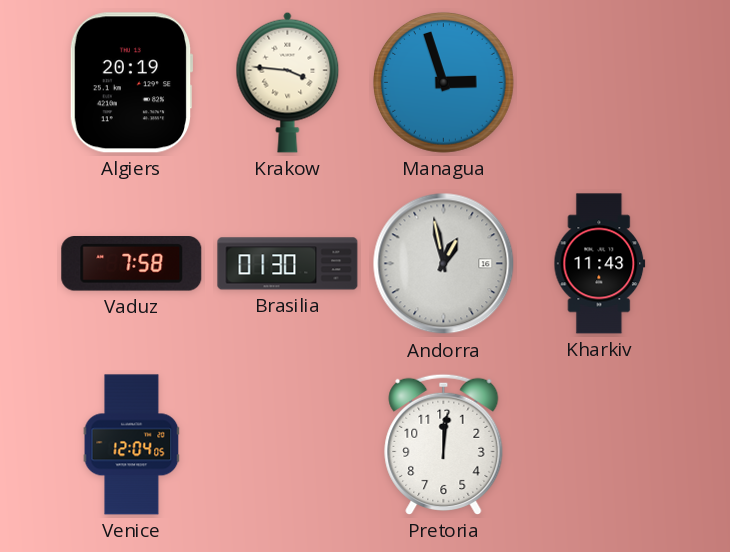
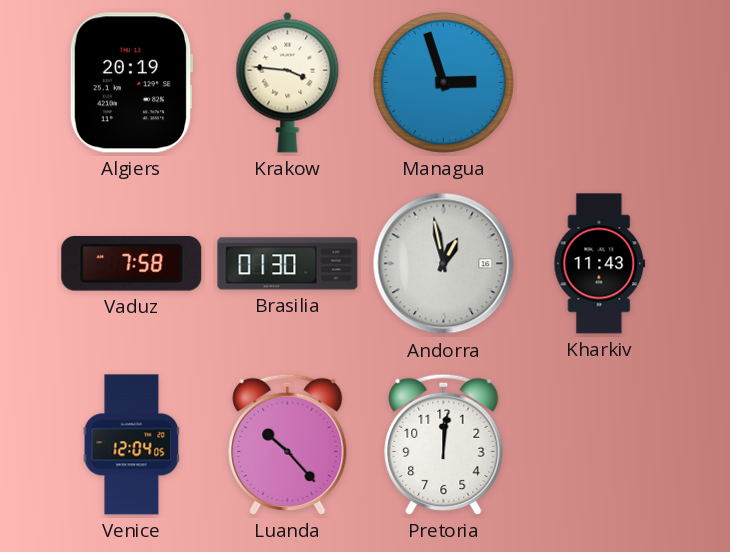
Luanda: none -> 10:23
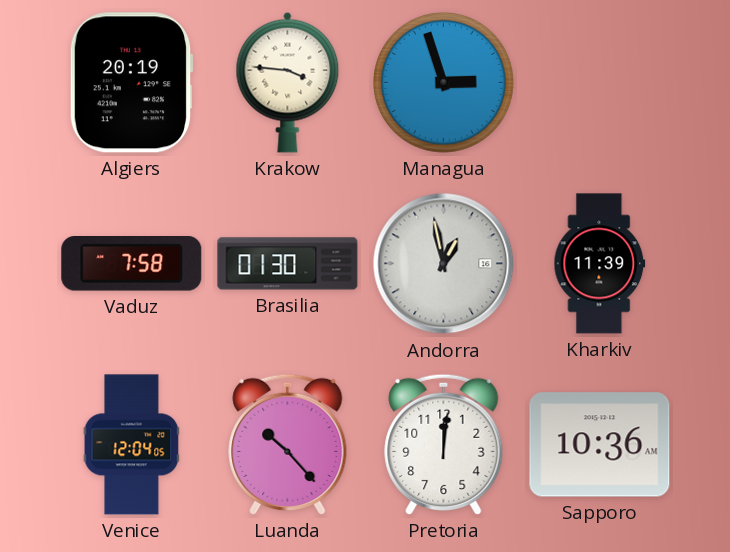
Kharkiv: 11:43 -> 11:39
Sapporo: none -> 10:36
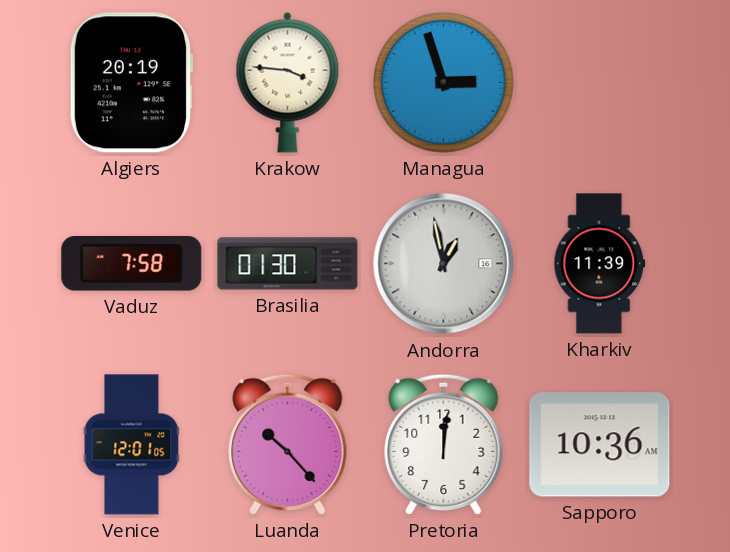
Venice: 12:04 -> 12:01
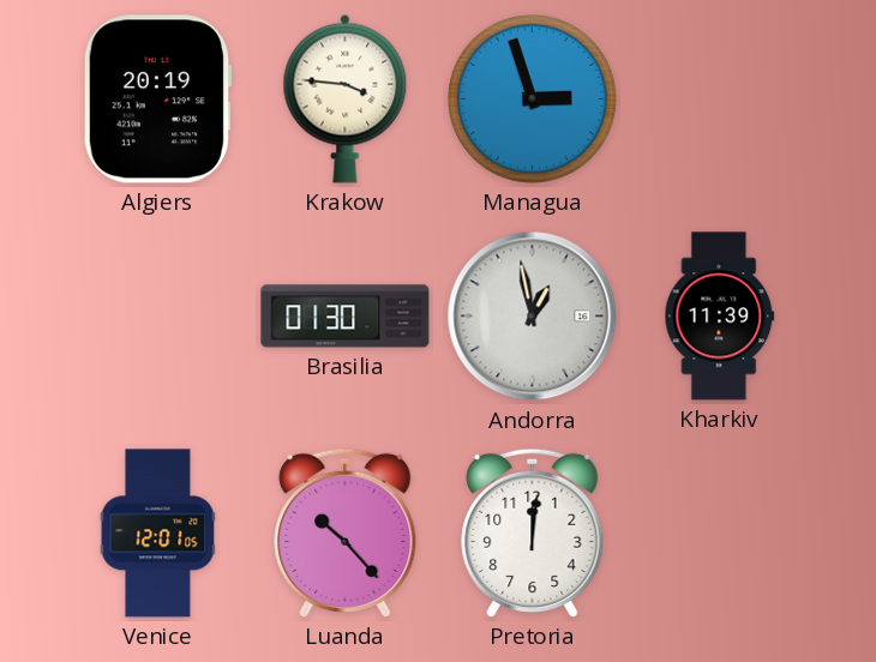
Vaduz: 7:58 -> none
Sapporo: 10:36 -> none
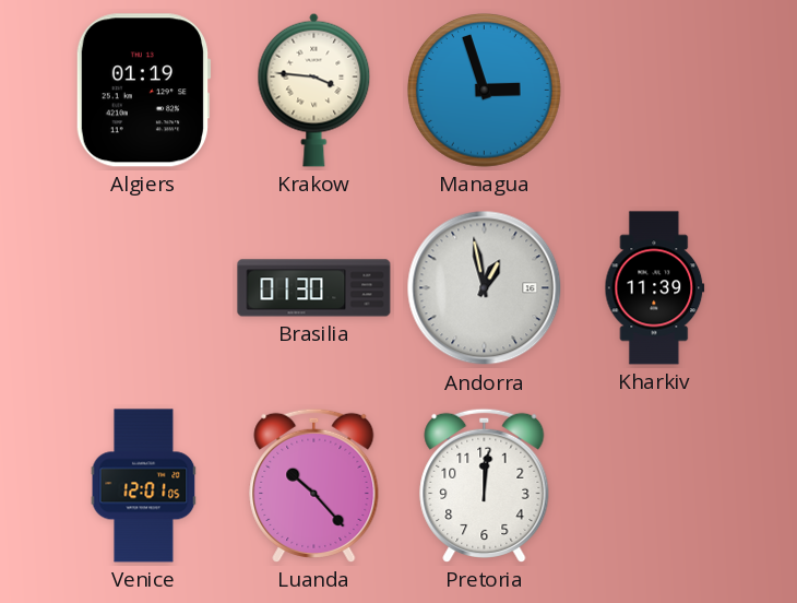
Algiers: 20:19 -> 01:19
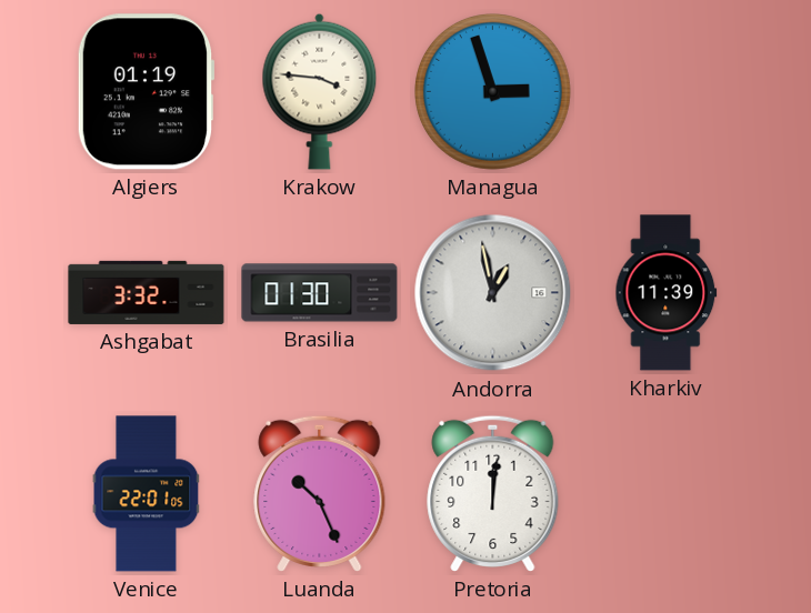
Ashgabat: none -> 3:32
Venice: 12:01 -> 22:01
Luanda: 10:23 -> 10:26
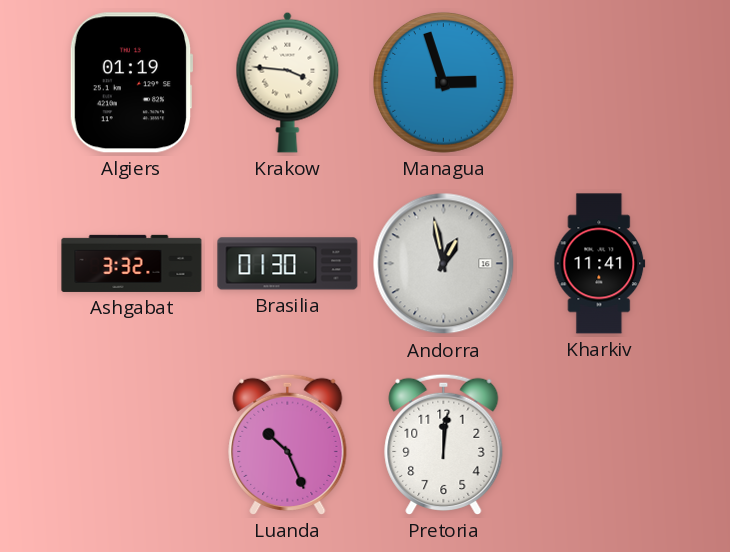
Kharkiv: 11:39 -> 11:41
Venice: 22:01 -> none
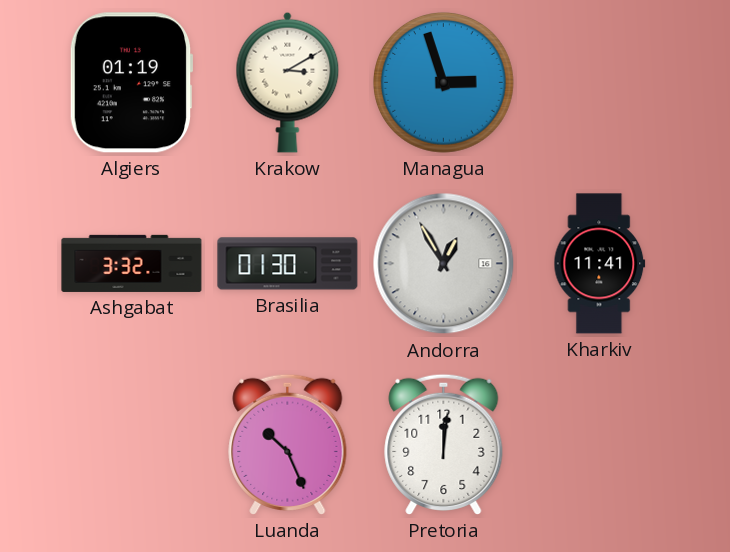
Krakow: 3:46 -> 3:10
Andorra: 12:58 -> 12:55
